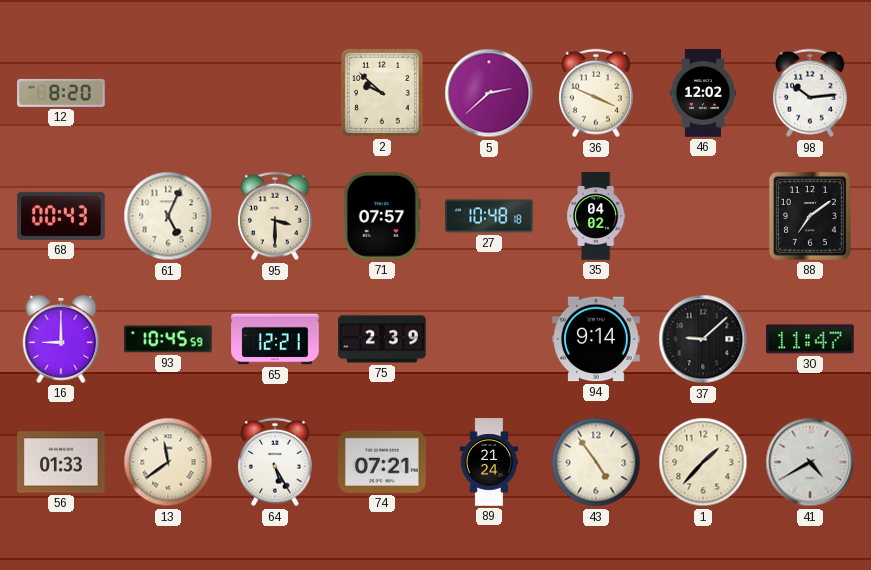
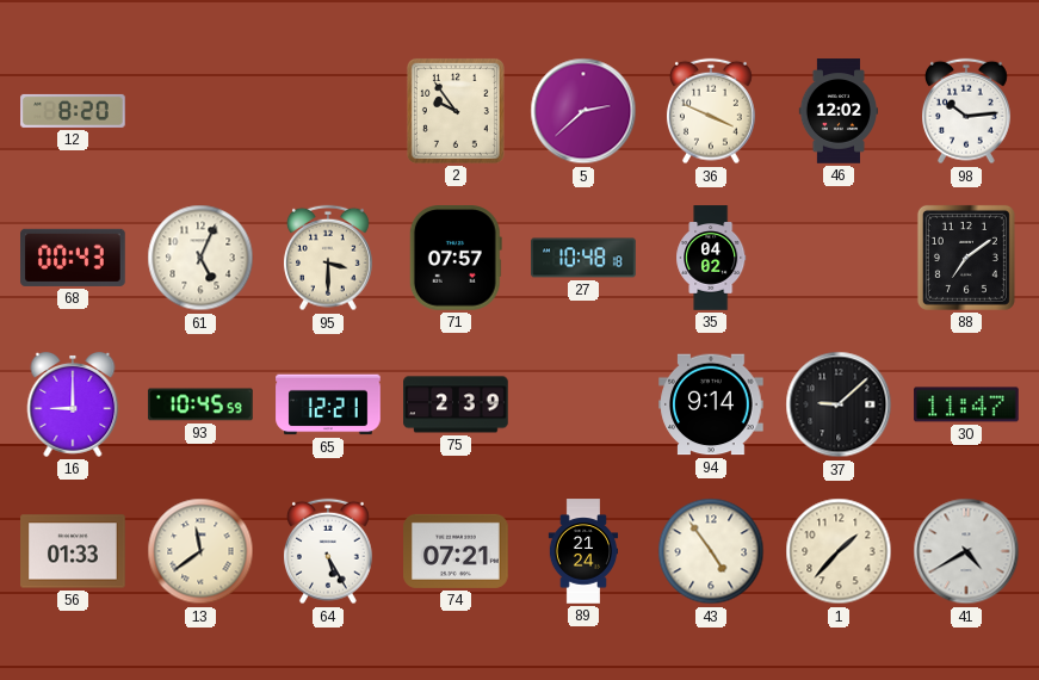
2: 9:52 -> 9:54
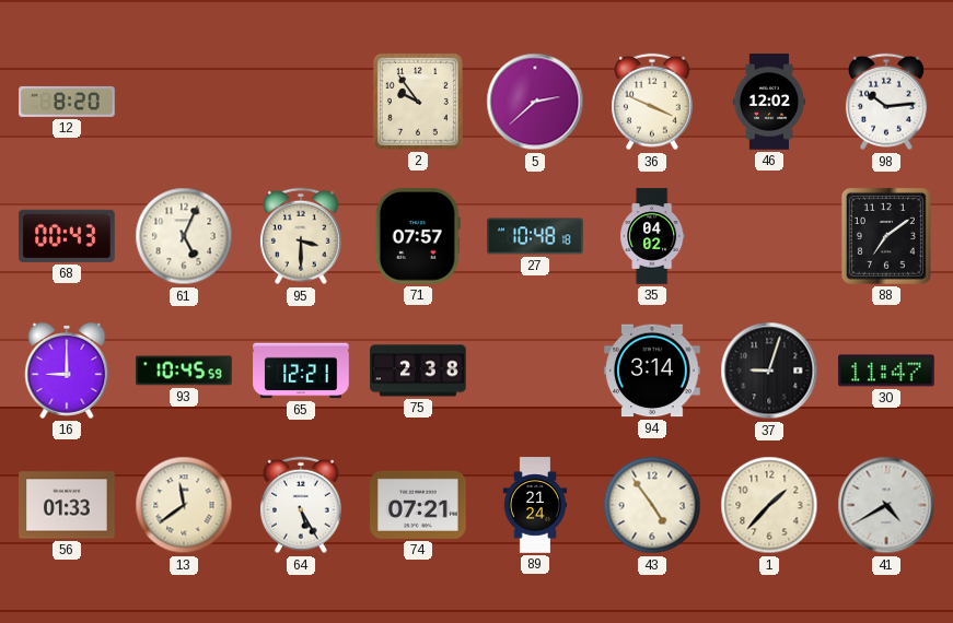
75: 2:39 -> 2:38
94: 9:14 -> 3:14
37: 9:08 -> 9:03
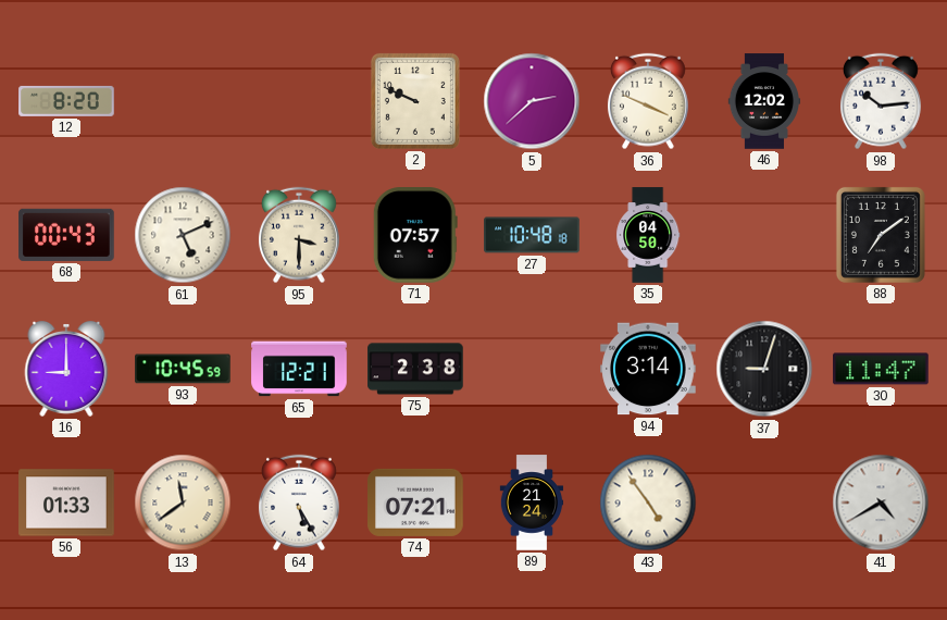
2: 9:54 -> 9:49
61: 5:04 -> 5:11
35: 04:02 -> 04:50
1: 1:37 -> none
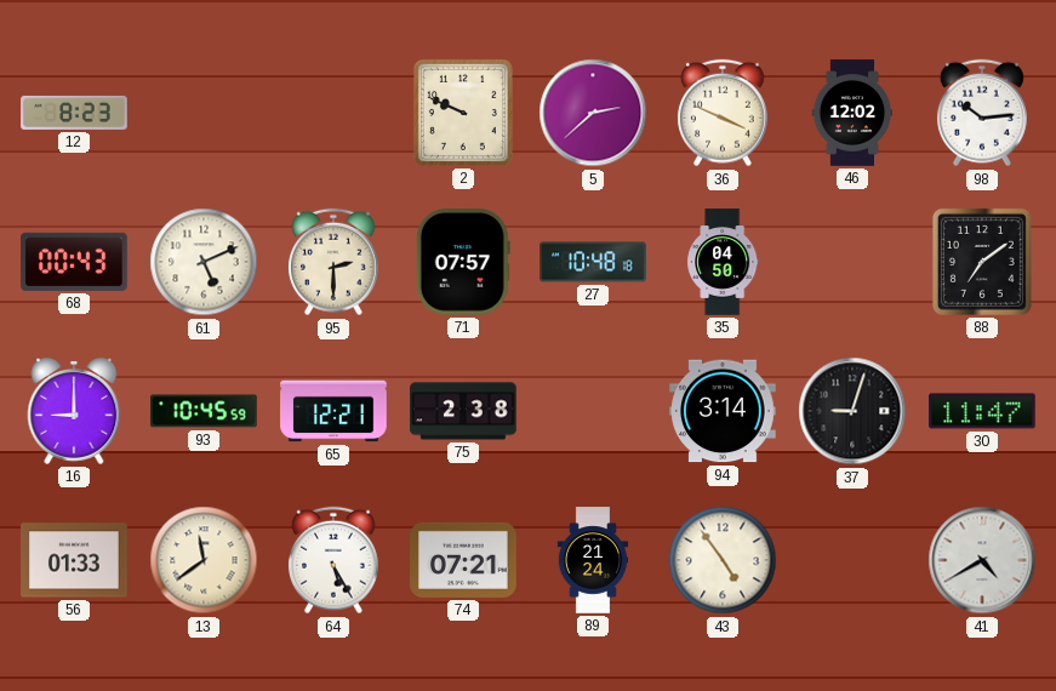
12: 8:20 -> 8:23
95: 3:30 -> 2:30
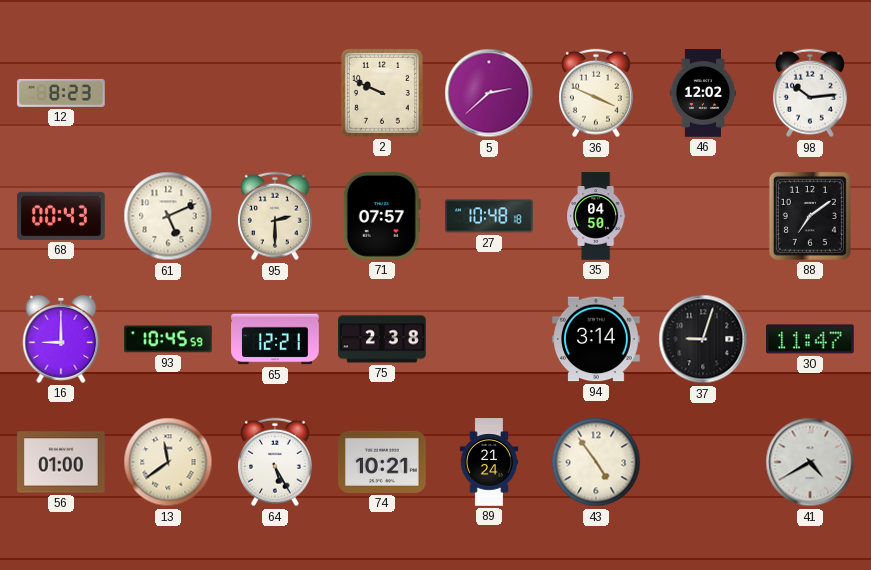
56: 01:33 -> 01:00
74: 07:21 -> 10:21
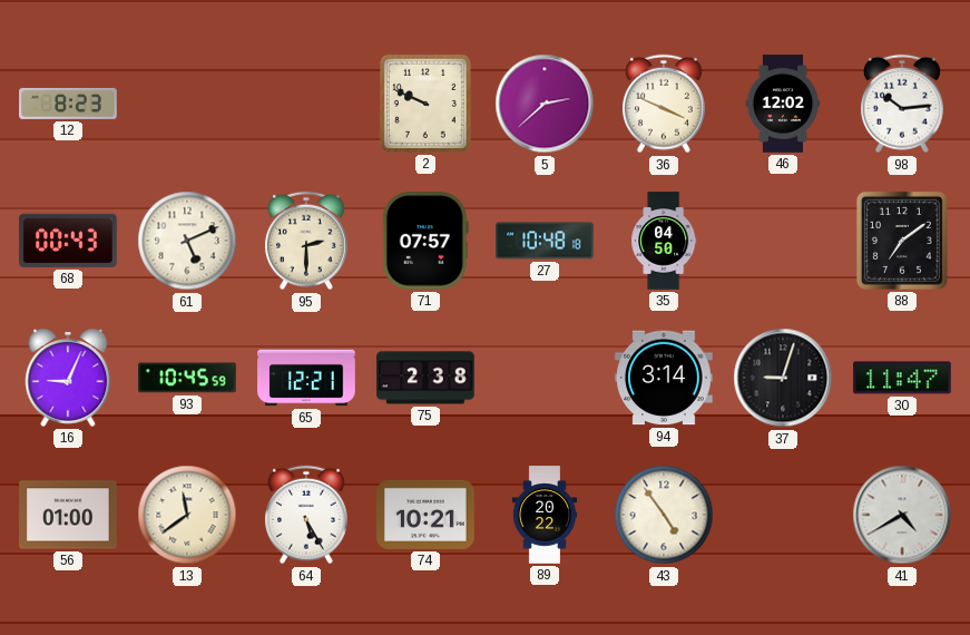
16: 9:00 -> 9:04
89: 21:24 -> 20:22
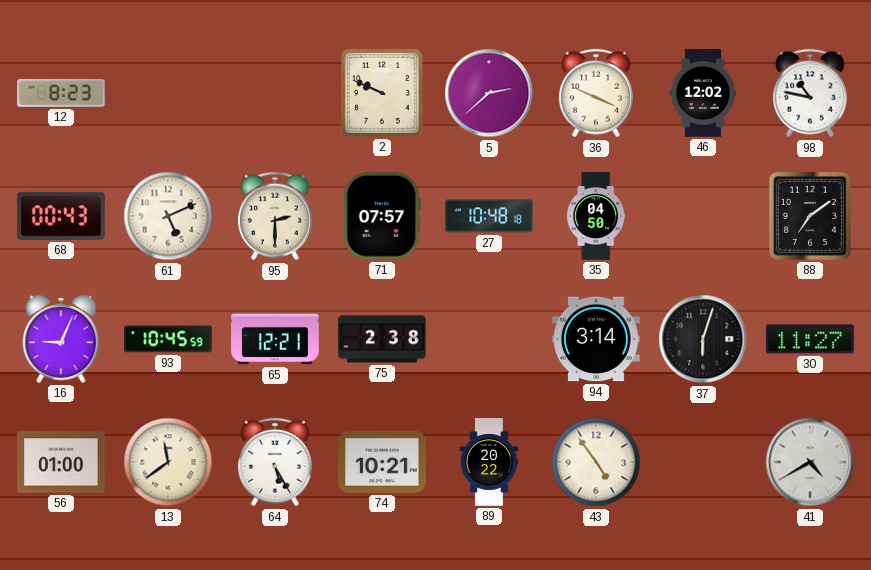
98: 10:14 -> 10:47
37: 9:03 -> 6:03
30: 11:47 -> 11:27
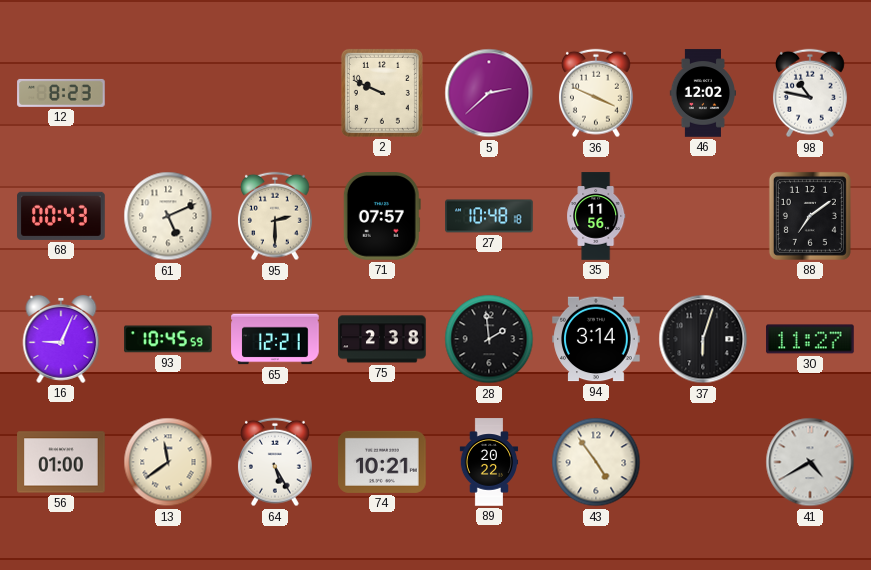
35: 04:50 -> 11:56
28: none -> 1:59
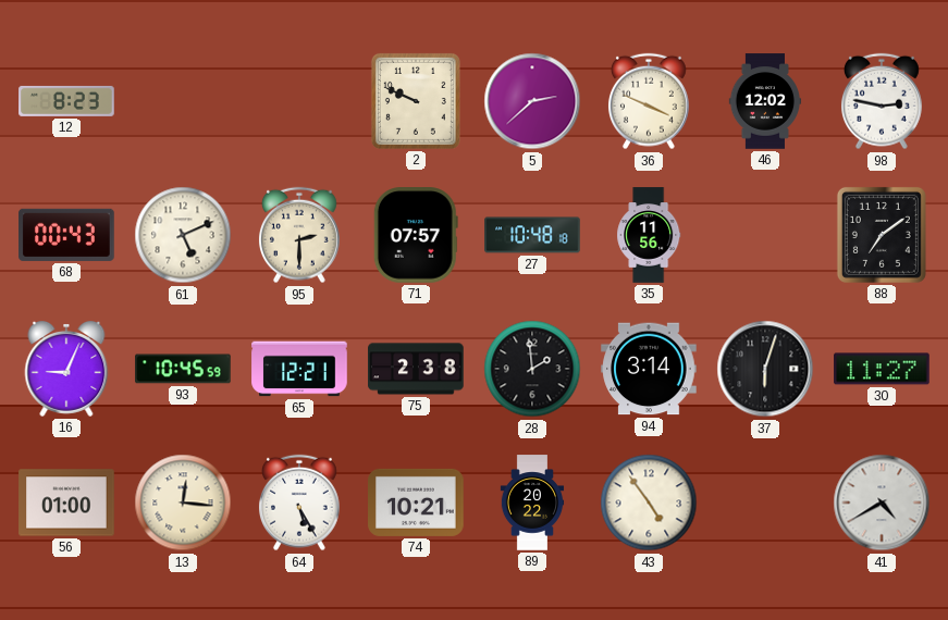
98: 10:47 -> 2:47
13: 11:39 -> 12:16
